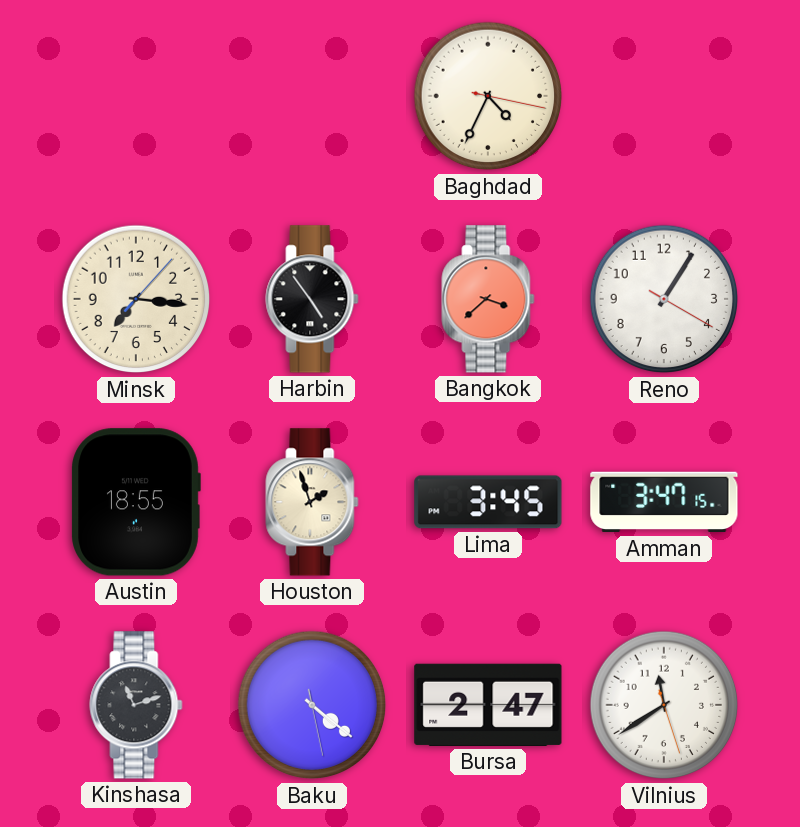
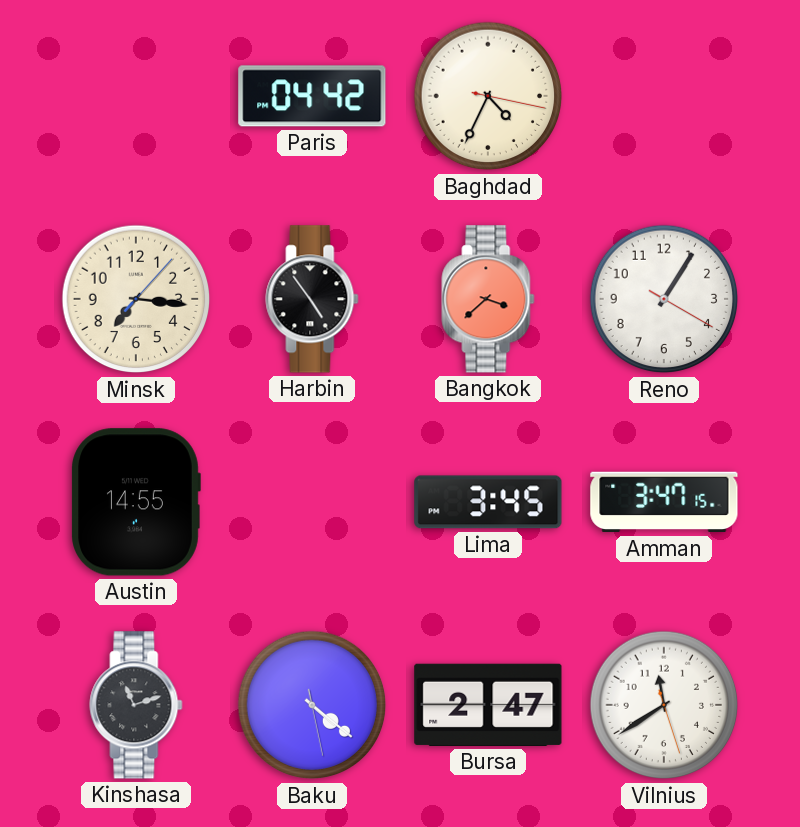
Paris: none -> 04:42
Austin: 18:55 -> 14:55
Houston: 1:57 -> none
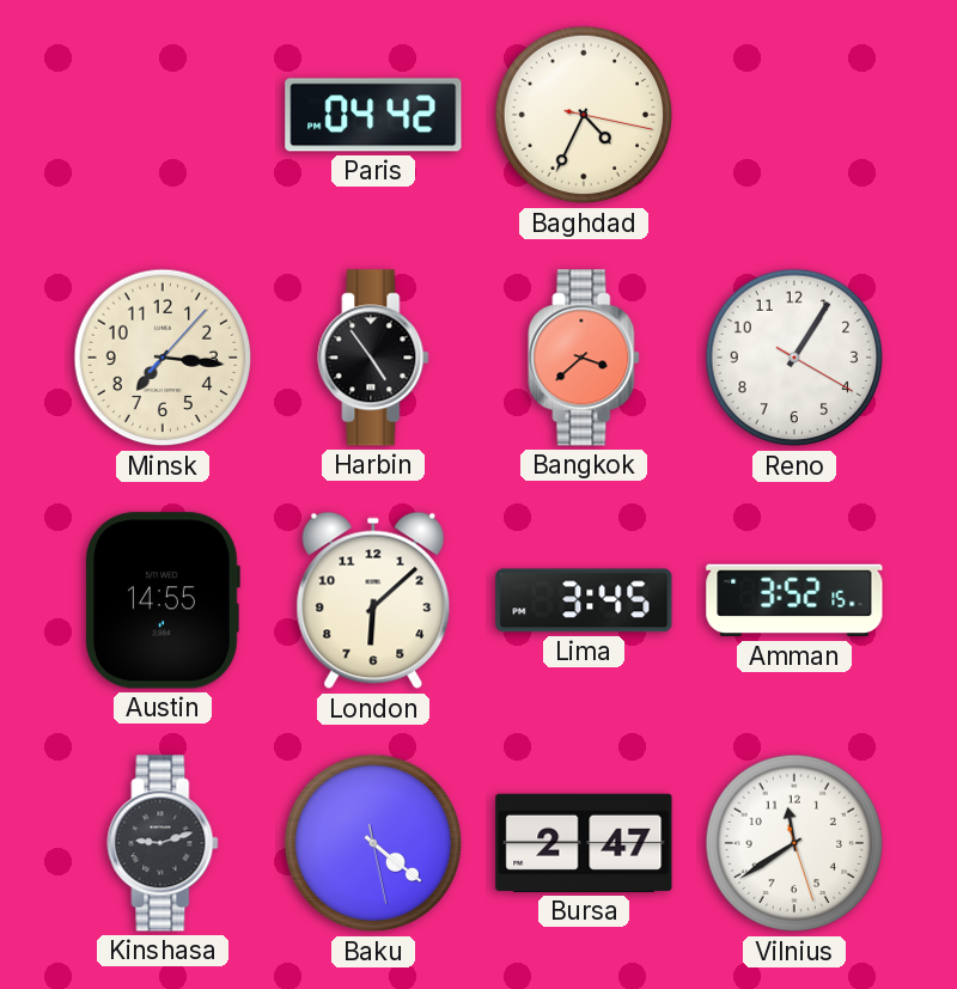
London: none -> 6:08
Amman: 3:47 -> 3:52
Kinshasa: 11:12 -> 9:12
